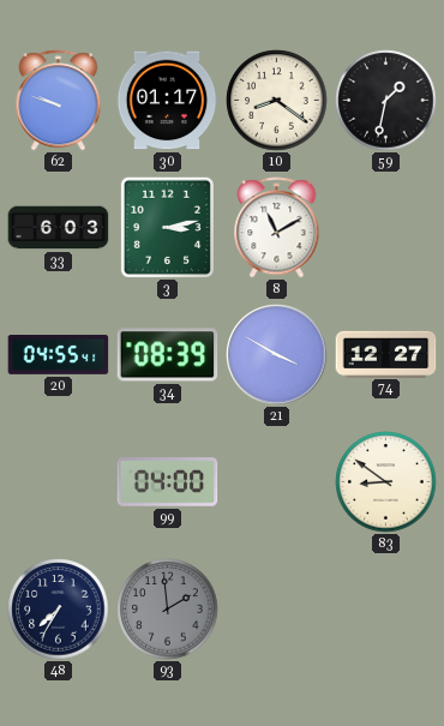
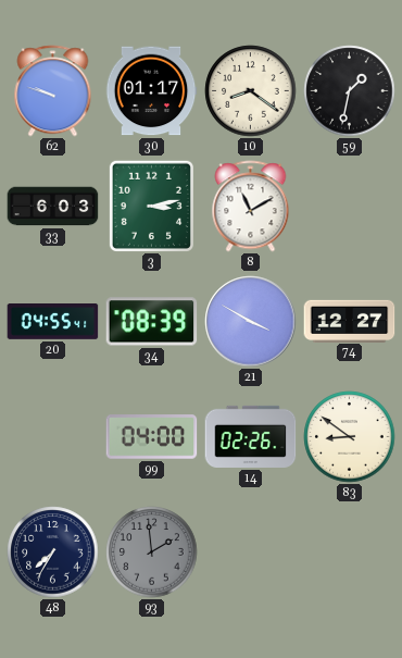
14: none -> 02:26
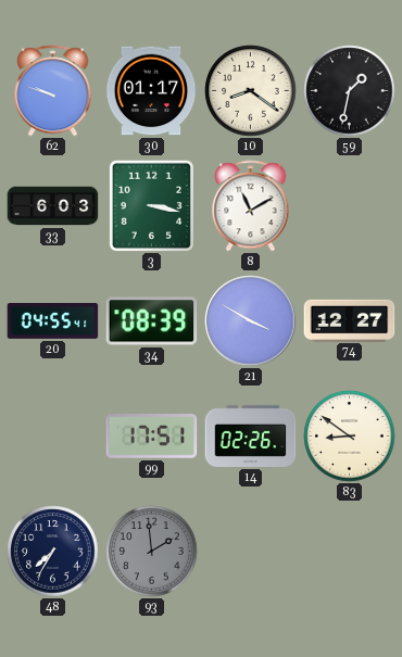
3: 3:13 -> 3:17
99: 04:00 -> 17:51
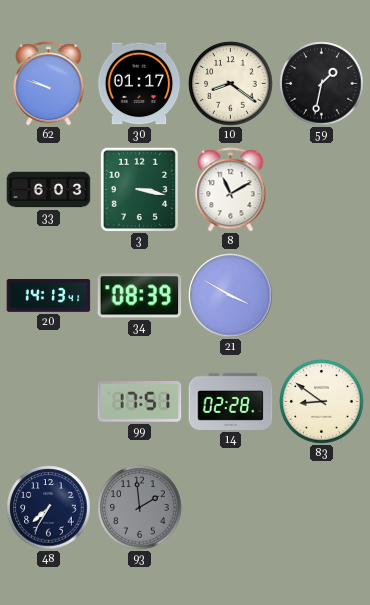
20: 04:55 -> 14:13
74: 12:27 -> none
14: 02:26 -> 02:28
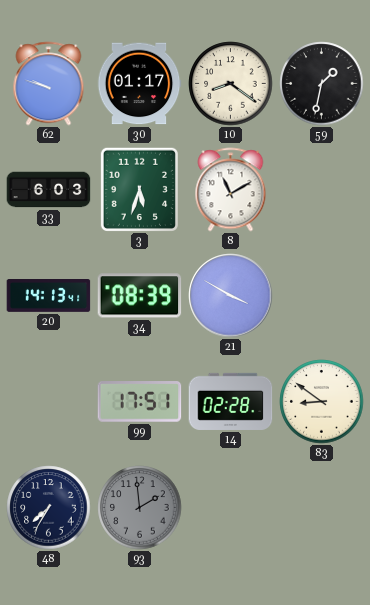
3: 3:17 -> 5:33
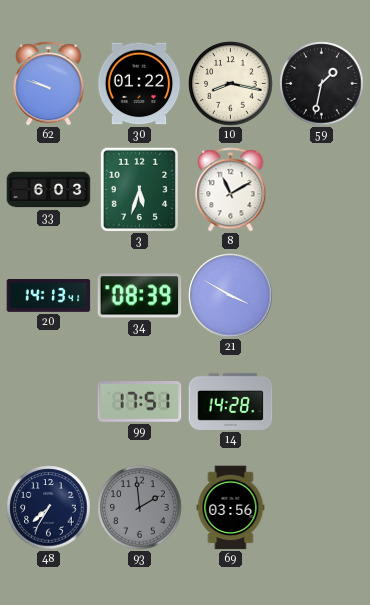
30: 01:17 -> 01:22
10: 8:21 -> 8:17
14: 02:28 -> 14:28
83: 8:51 -> none
69: none -> 03:56
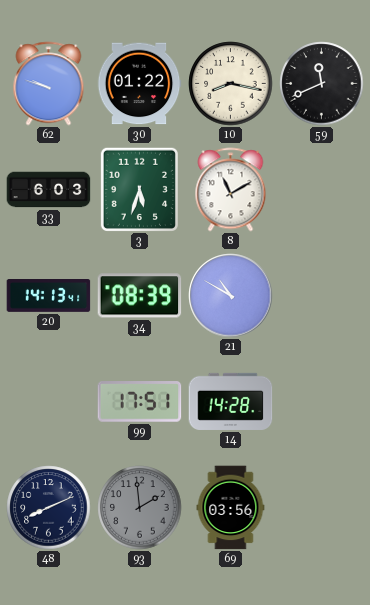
59: 1:32 -> 11:41
21: 3:50 -> 10:50
48: 7:35 -> 8:11
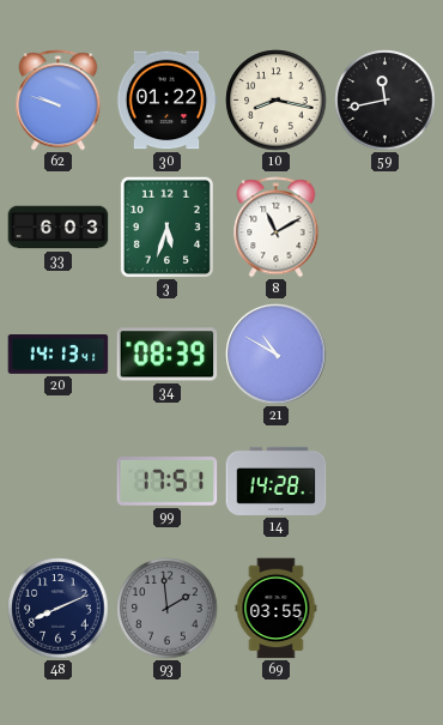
59: 11:41 -> 11:43
69: 03:56 -> 03:55
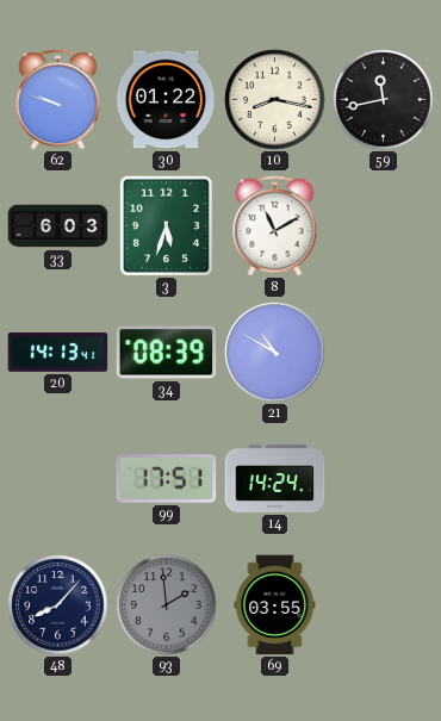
14: 14:28 -> 14:24
48: 8:11 -> 8:07
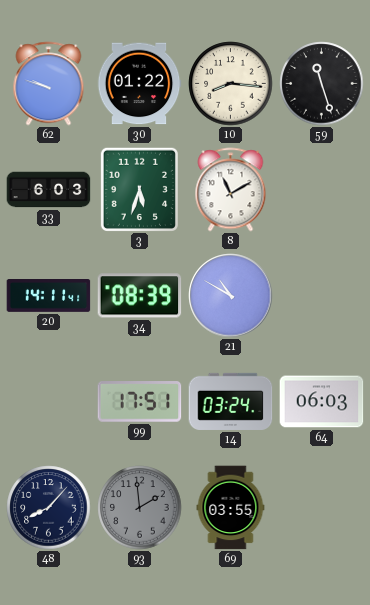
10: 8:17 -> 8:16
59: 11:43 -> 11:27
20: 14:13 -> 14:11
14: 14:24 -> 03:24
64: none -> 06:03
